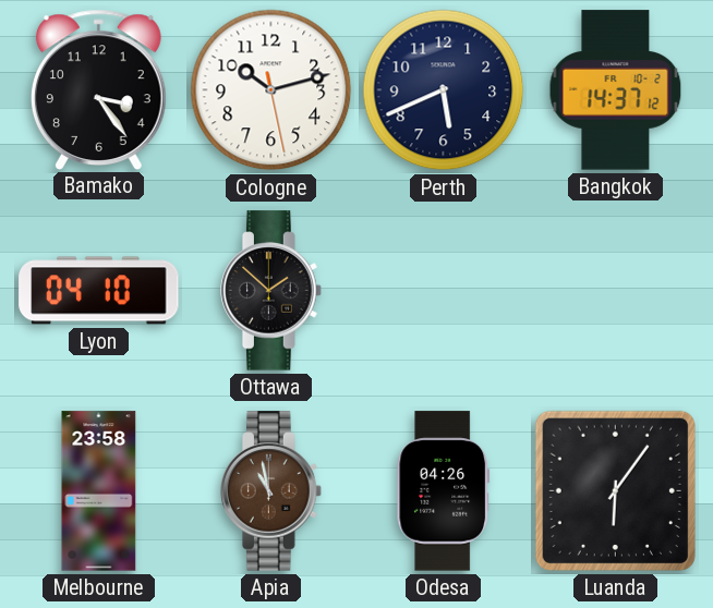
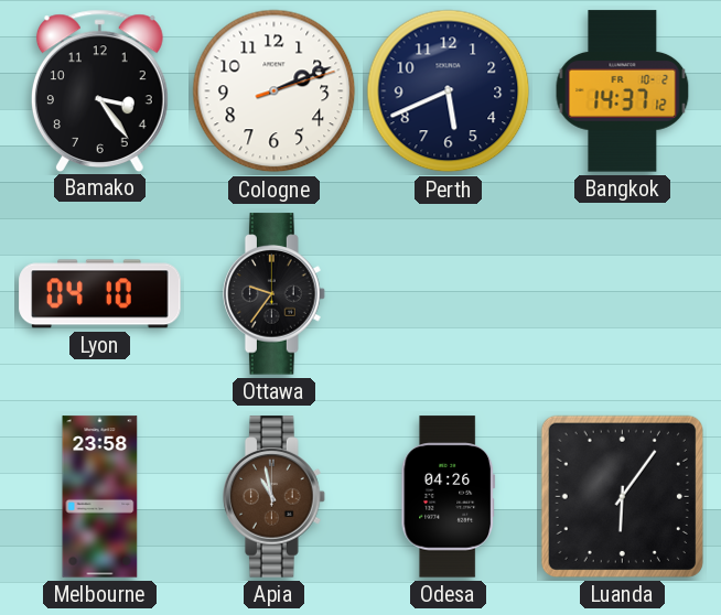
Cologne: 10:12 -> 2:11
Ottawa: 1:52 -> 9:36
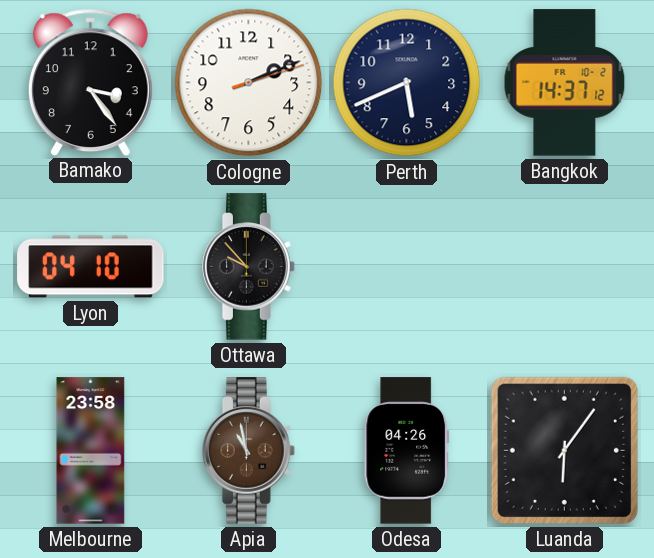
Ottawa: 9:36 -> 9:53
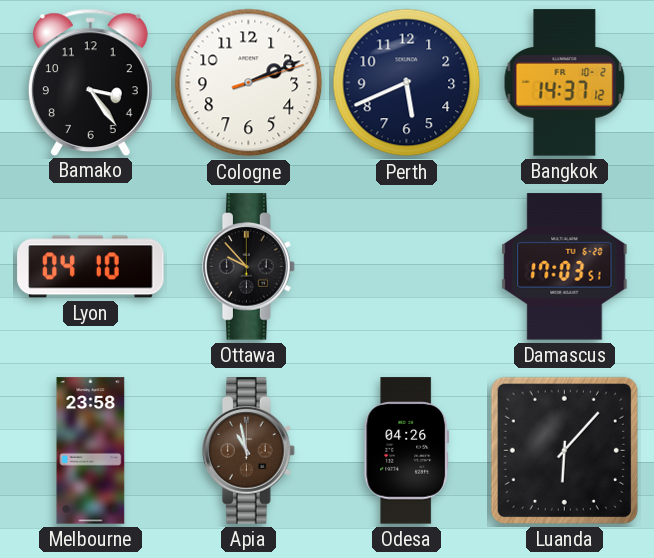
Damascus: none -> 17:03
Luanda: 6:06 -> 6:07
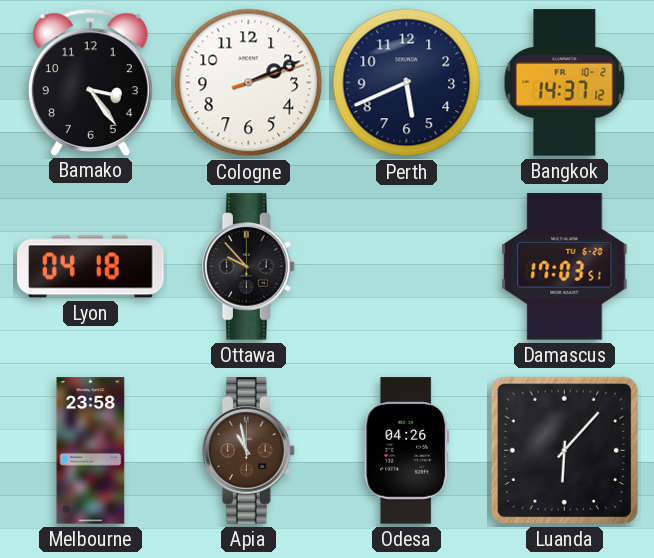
Lyon: 04:10 -> 04:18
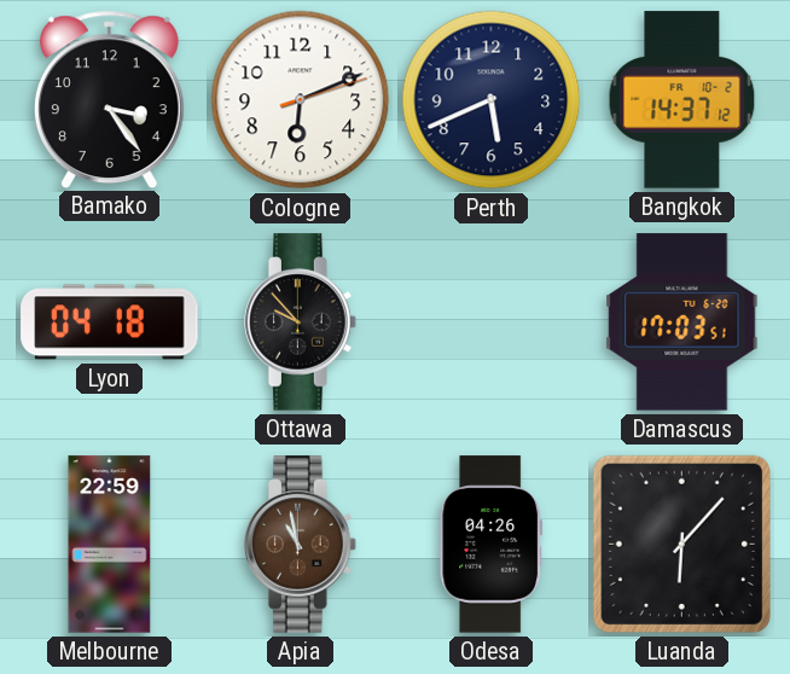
Cologne: 2:11 -> 6:11
Melbourne: 23:58 -> 22:59
